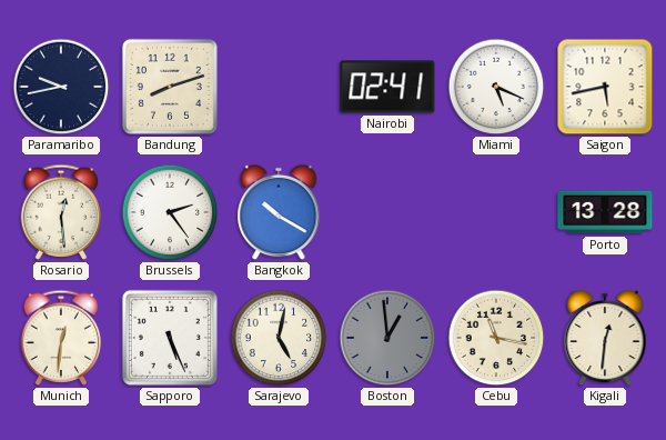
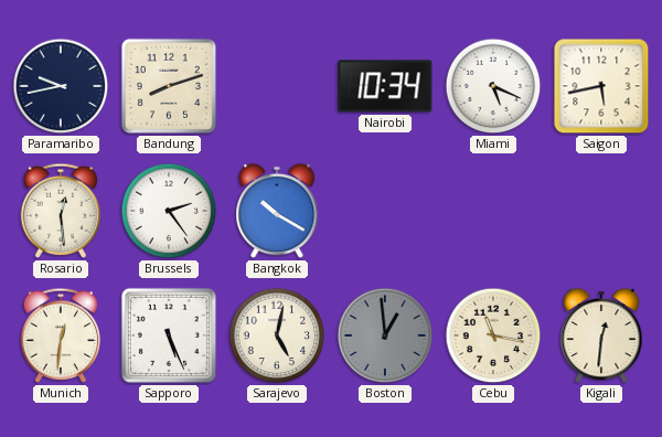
Nairobi: 02:41 -> 10:34
Porto: 13:28 -> none
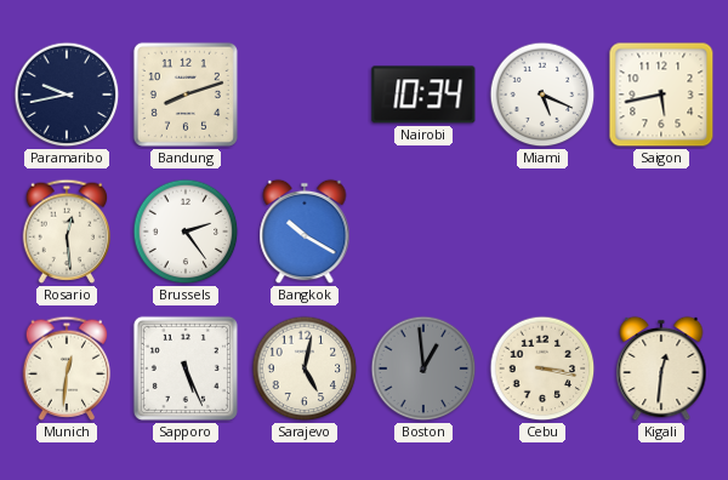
Cebu: 11:17 -> 3:17
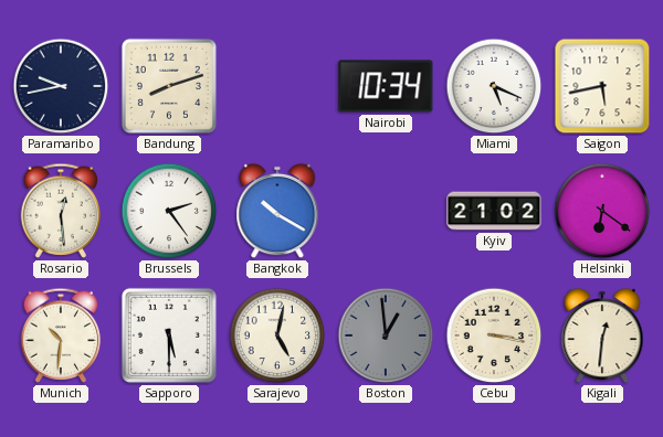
Kyiv: none -> 21:02
Helsinki: none -> 6:21
Munich: 12:31 -> 10:31
Sapporo: 5:26 -> 5:30
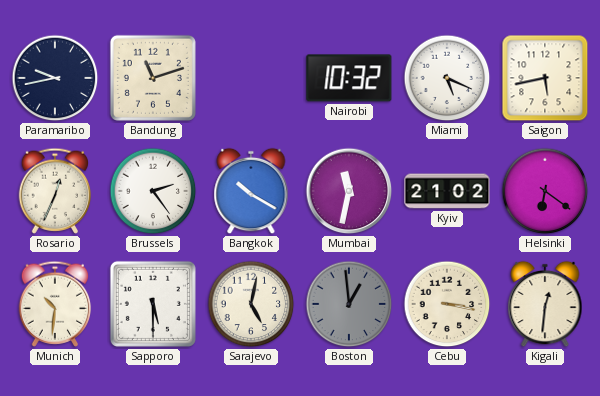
Bandung: 8:12 -> 11:12
Nairobi: 10:34 -> 10:32
Rosario: 12:29 -> 12:34
Mumbai: none -> 11:32
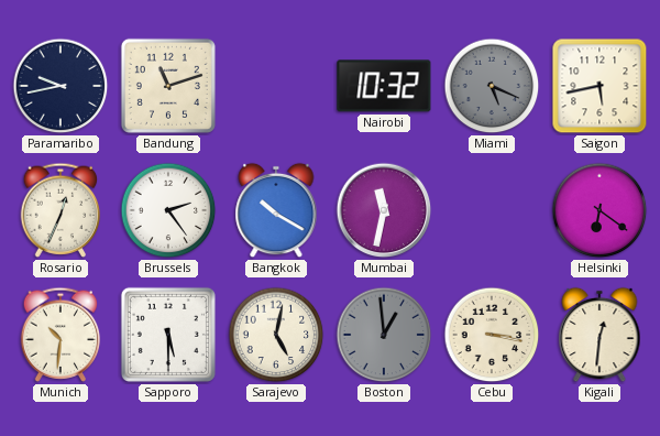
Miami dial: white -> grey
Kyiv: 21:02 -> none
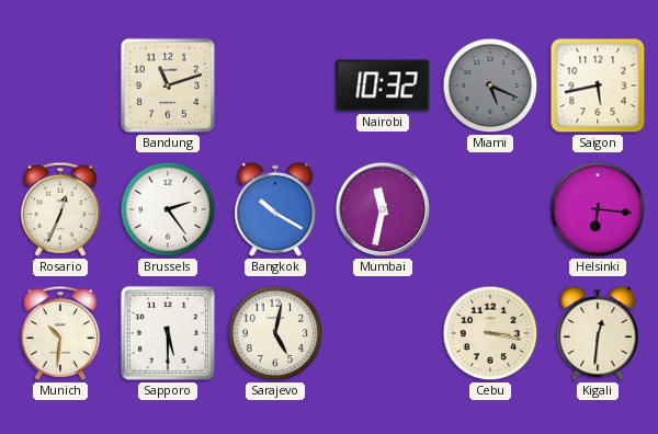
Paramaribo: 9:43 -> none
Helsinki: 6:21 -> 6:16
Boston: 12:59 -> none
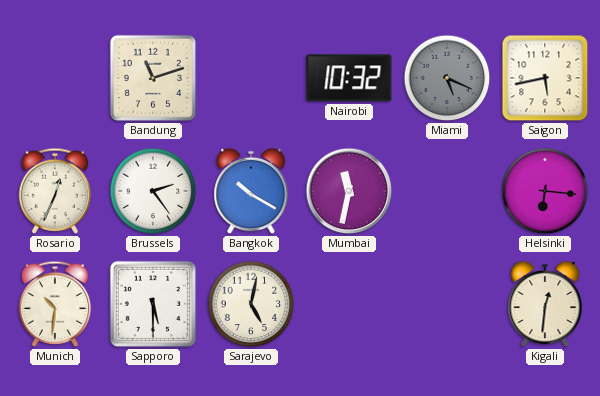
Cebu: 3:17 -> none
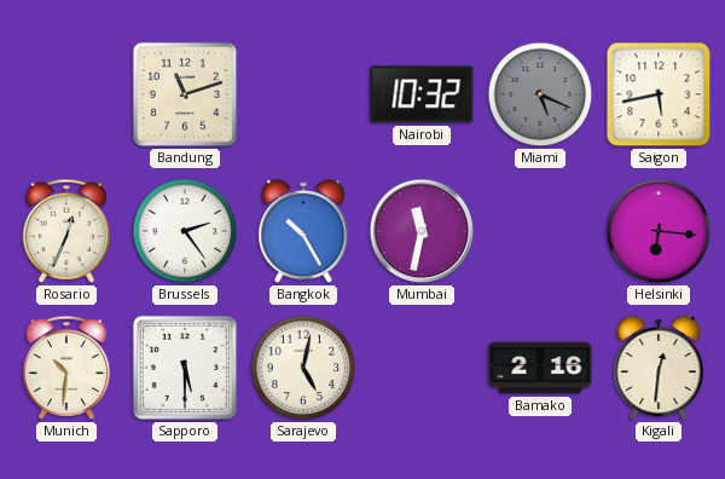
Bangkok: 10:20 -> 10:25
Bamako: none -> 2:16
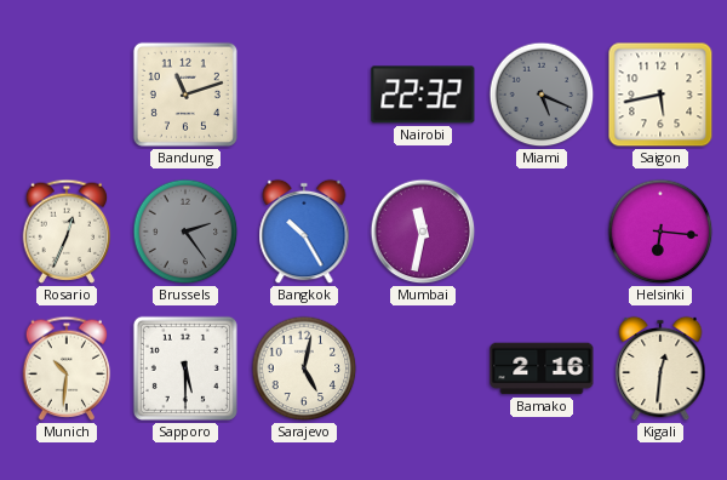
Nairobi: 10:32 -> 22:32
Brussels dial: white -> grey
